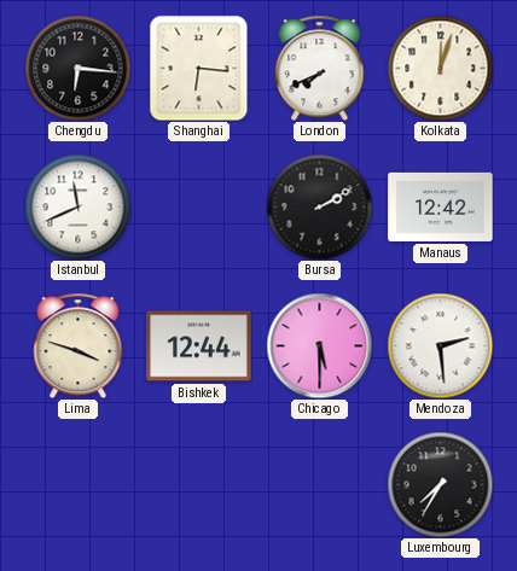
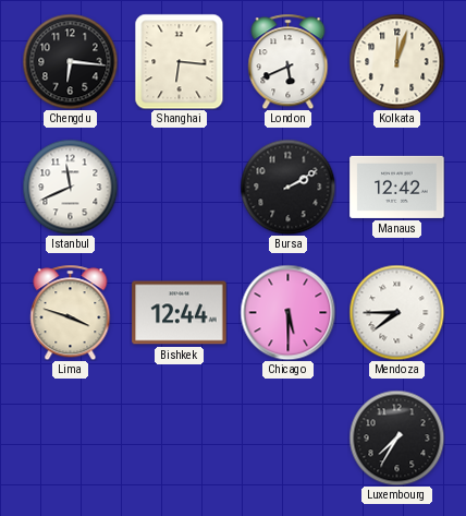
London: 7:41 -> 5:41
Mendoza: 2:29 -> 7:45
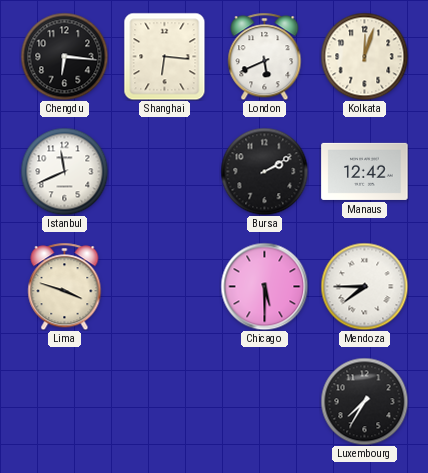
Bishkek: 12:44 -> none
